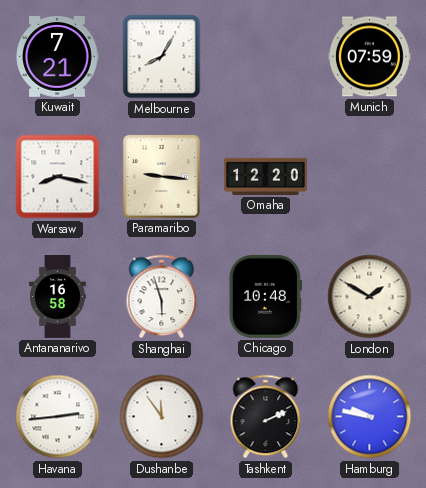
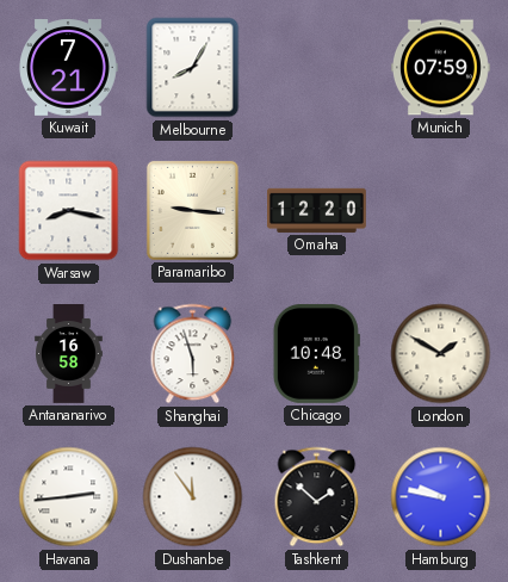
Tashkent: 2:11 -> 1:52
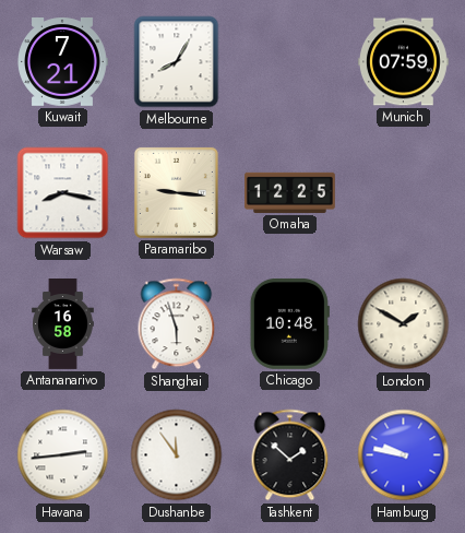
Omaha: 12:20 -> 12:25
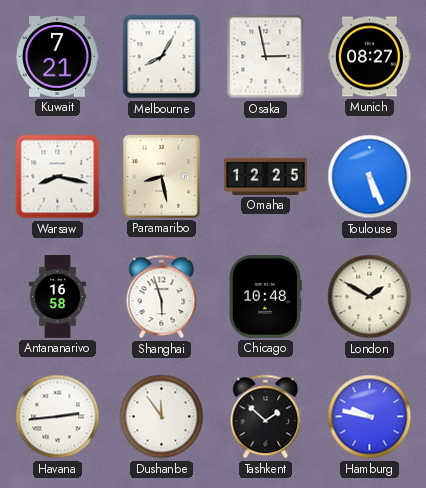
Osaka: none -> 2:58
Munich: 07:59 -> 08:27
Paramaribo: 9:16 -> 8:28
Toulouse: none -> 5:26
